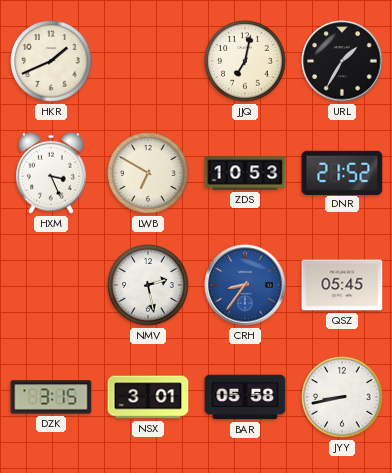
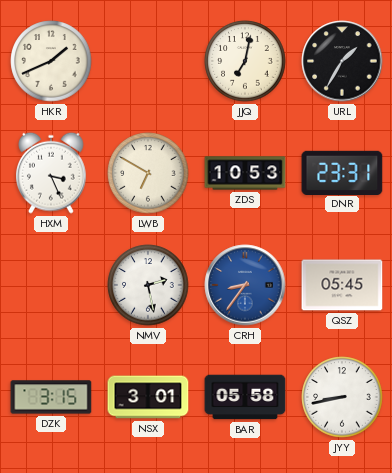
DNR: 21:52 -> 23:31
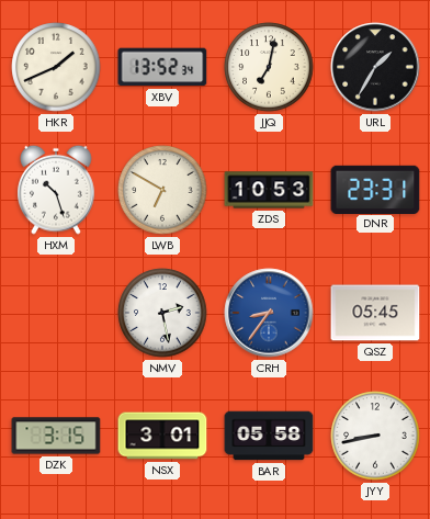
XBV: none -> 13:52
HXM: 3:26 -> 10:27
